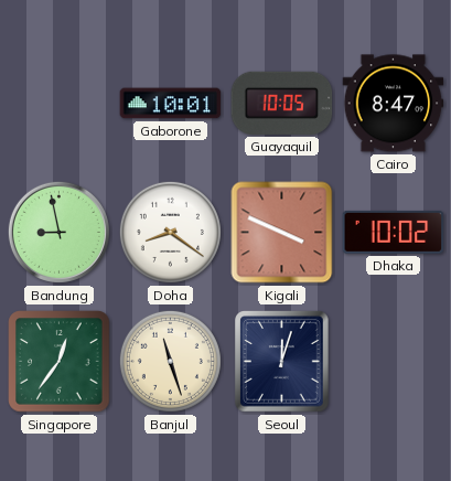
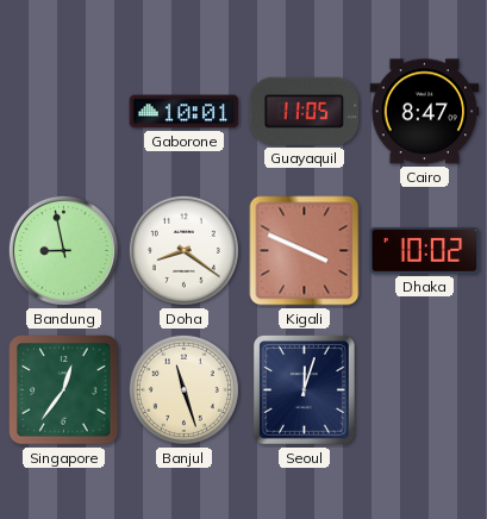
Guayaquil: 10:05 -> 11:05
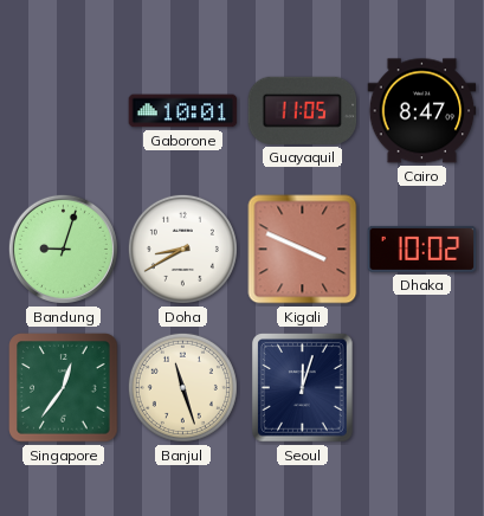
Bandung: 8:58 -> 9:03
Doha: 8:21 -> 8:40
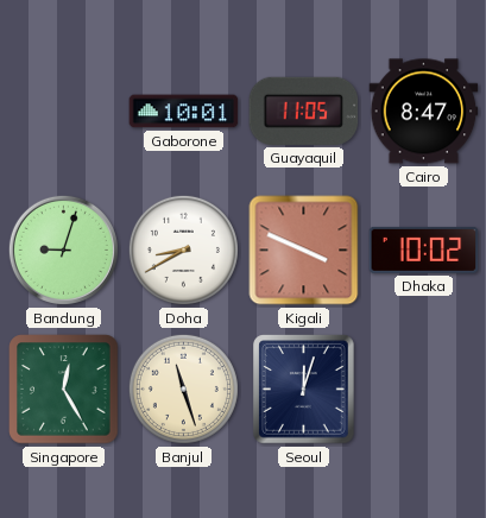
Singapore: 12:36 -> 12:25
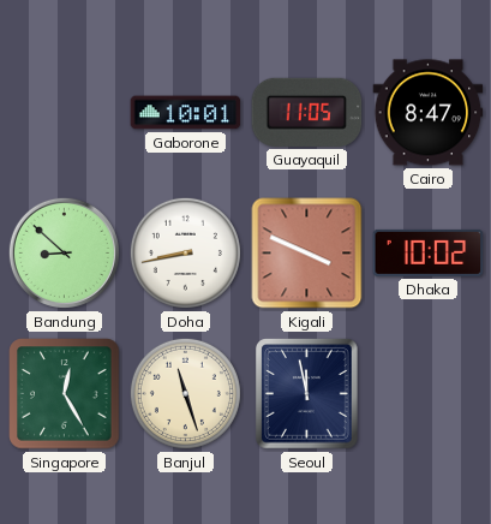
Bandung: 9:03 -> 8:52
Doha: 8:40 -> 8:43
Seoul: 12:03 -> 11:58
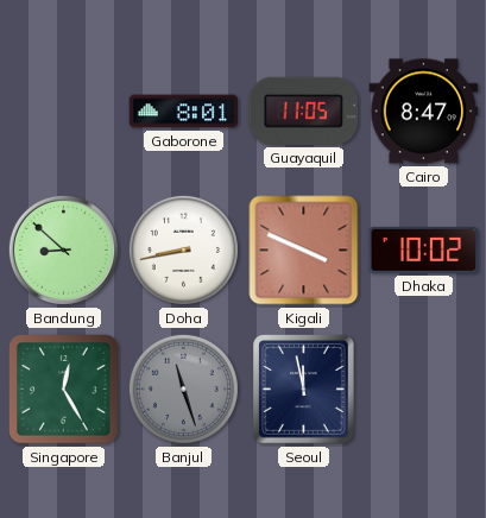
Gaborone: 10:01 -> 8:01
Banjul dial: cream -> grey
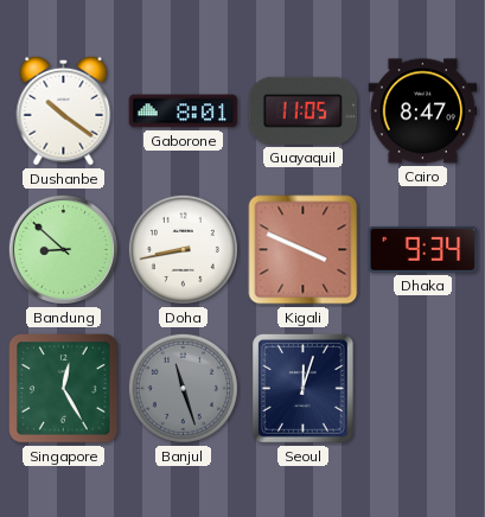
Dushanbe: none -> 10:21
Dhaka: 10:02 -> 9:34
Seoul: 11:58 -> 12:03
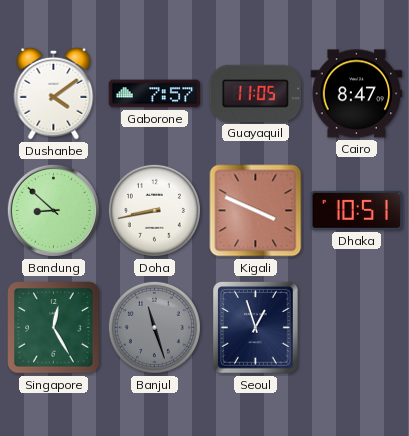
Dushanbe: 10:21 -> 4:09
Gaborone: 8:01 -> 7:57
Dhaka: 9:34 -> 10:51
Seoul: 12:03 -> 12:57
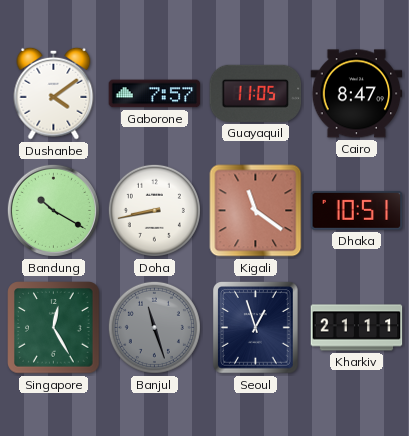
Bandung: 8:52 -> 10:20
Kigali: 3:49 -> 11:21
Kharkiv: none -> 21:11
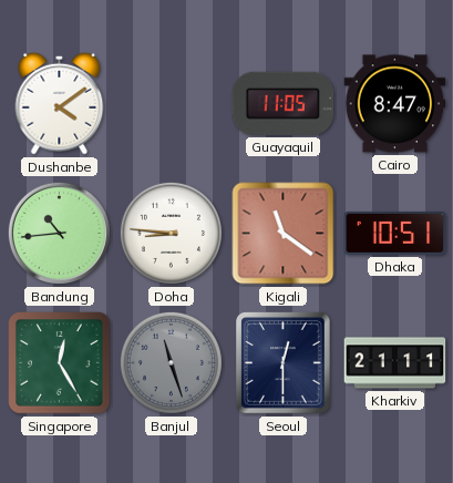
Gaborone: 7:57 -> none
Bandung: 10:20 -> 10:44
Doha: 8:43 -> 8:46
Seoul: 12:57 -> 12:30
